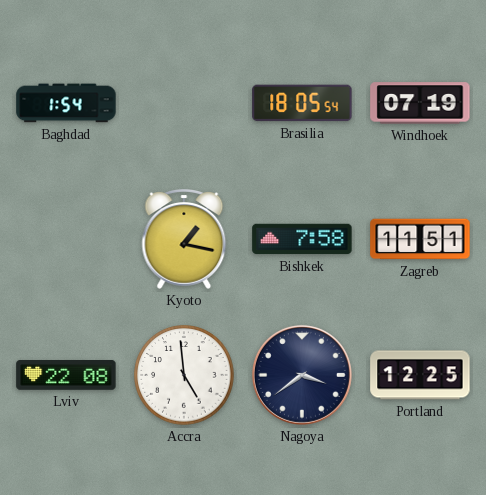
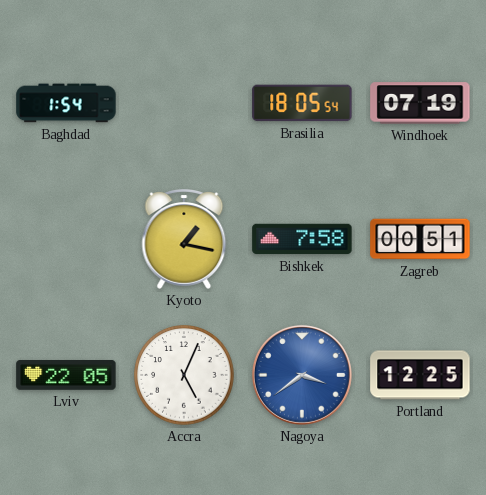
Zagreb: 11:51 -> 00:51
Lviv: 22:08 -> 22:05
Accra: 4:59 -> 5:04
Nagoya dial: navy -> blue
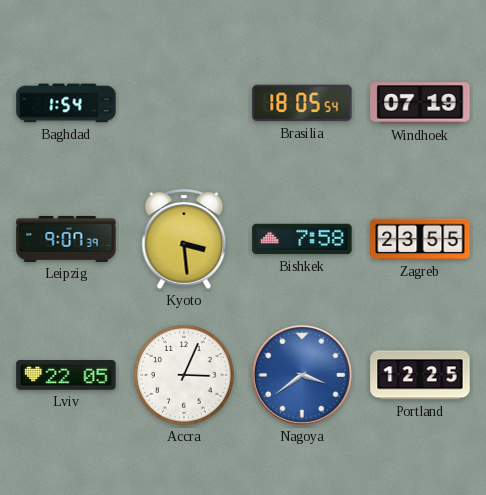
Leipzig: none -> 9:07
Kyoto: 1:17 -> 3:29
Zagreb: 00:51 -> 23:55
Accra: 5:04 -> 3:04
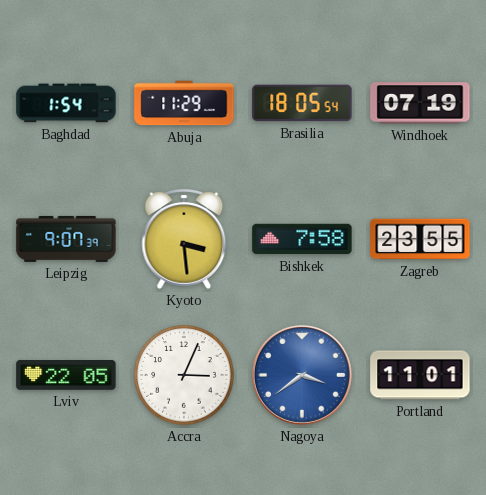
Abuja: none -> 11:29
Portland: 12:25 -> 11:01
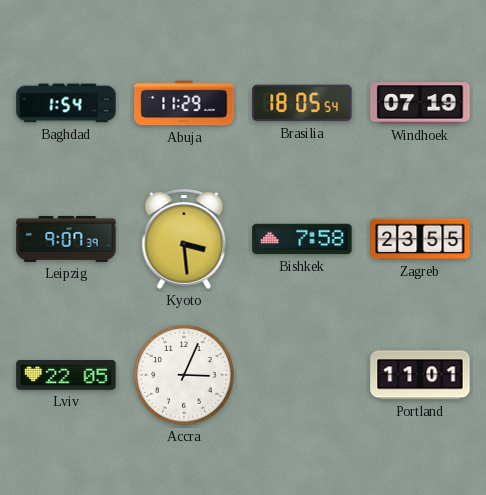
Nagoya: 3:39 -> none
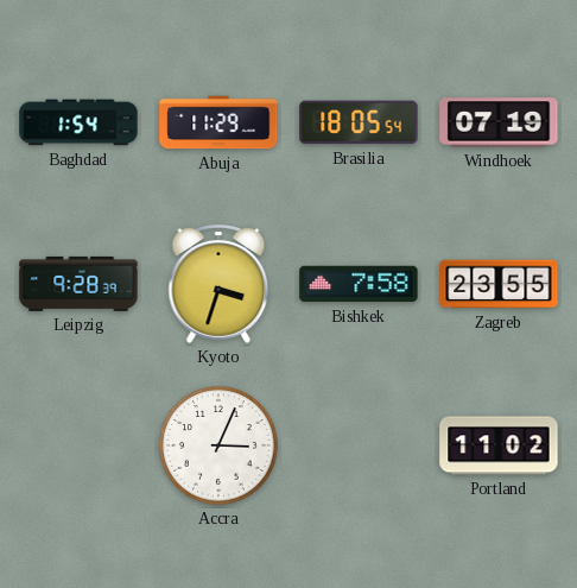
Leipzig: 9:07 -> 9:28
Kyoto: 3:29 -> 3:33
Lviv: 22:05 -> none
Portland: 11:01 -> 11:02
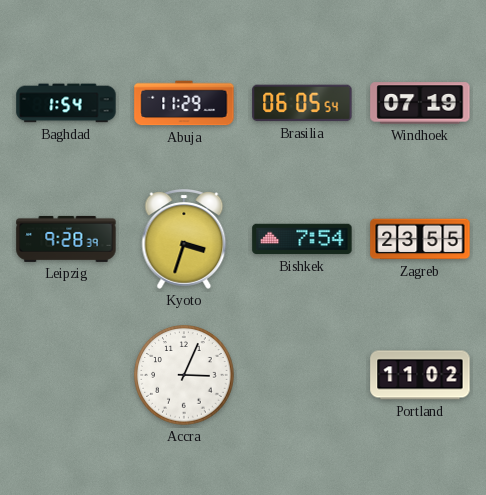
Brasilia: 18:05 -> 06:05
Bishkek: 7:58 -> 7:54
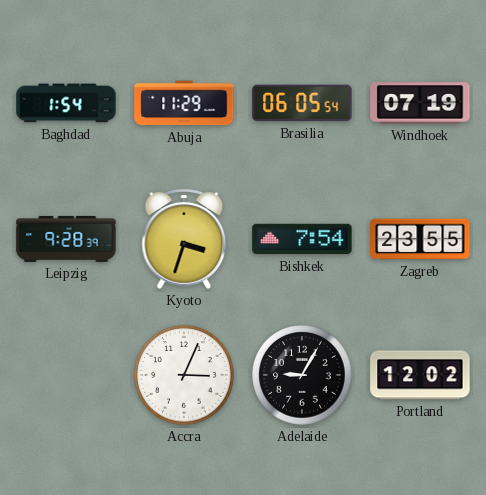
Adelaide: none -> 9:05
Portland: 11:02 -> 12:02
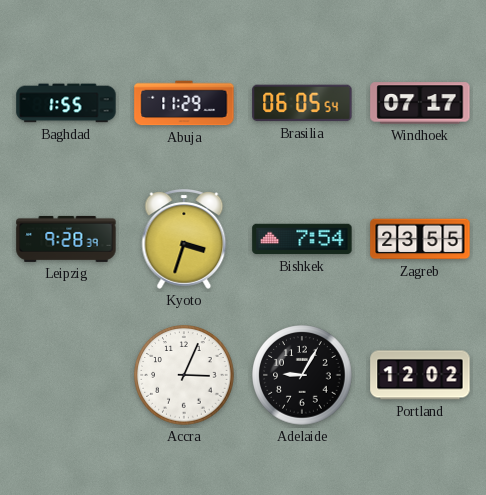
Baghdad: 1:54 -> 1:55
Windhoek: 07:19 -> 07:17
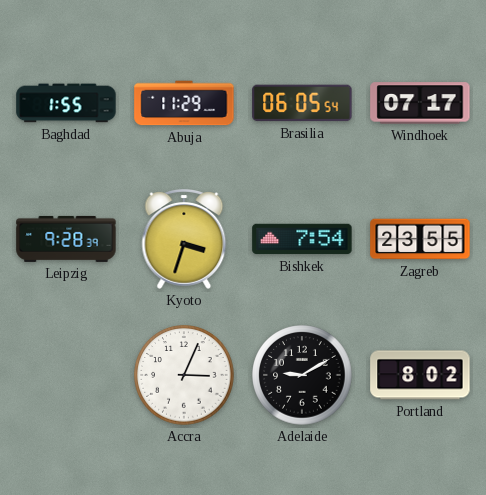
Adelaide: 9:05 -> 9:10
Portland: 12:02 -> 8:02
